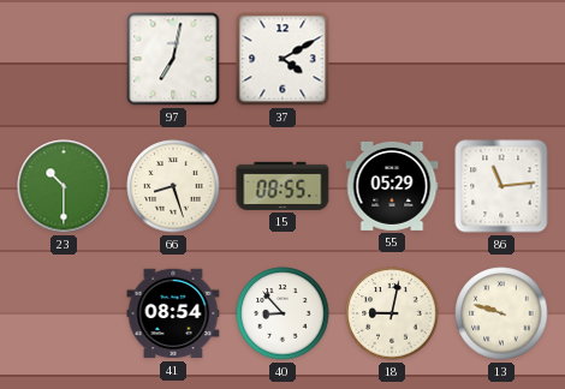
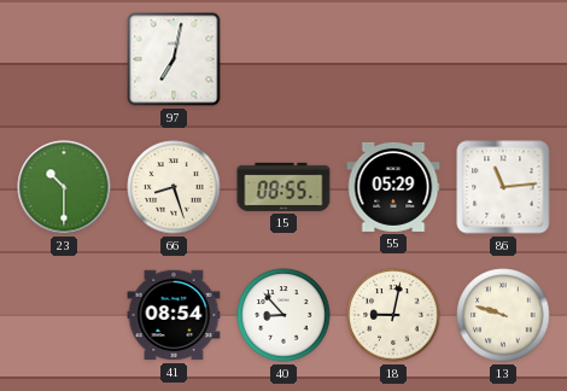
37: 4:10 -> none
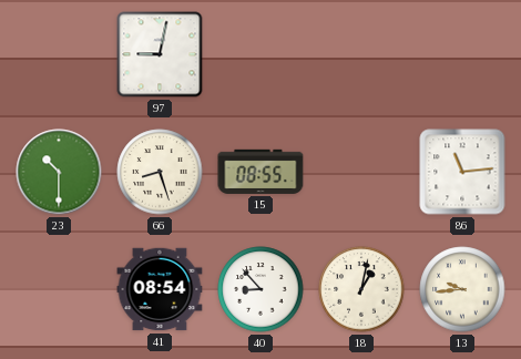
97: 7:02 -> 9:02
55: 05:29 -> none
18: 9:02 -> 1:02
13: 9:48 -> 9:44
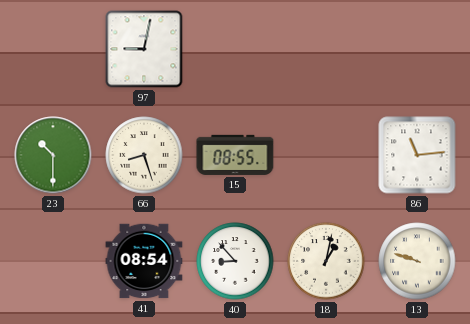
13: 9:44 -> 9:48
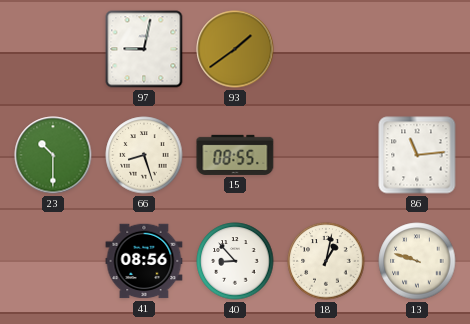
93: none -> 1:39
41: 08:54 -> 08:56
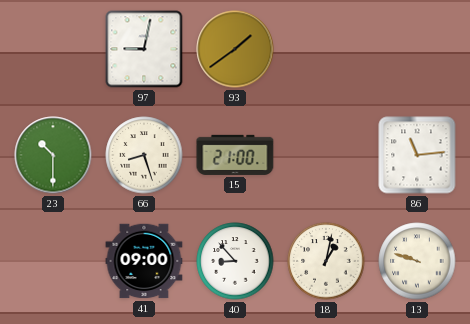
15: 08:55 -> 21:00
41: 08:56 -> 09:00
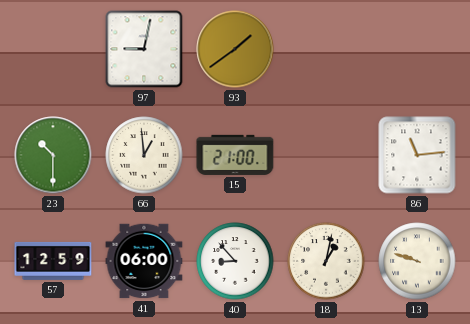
66: 8:27 -> 12:59
57: none -> 12:59
41: 09:00 -> 06:00
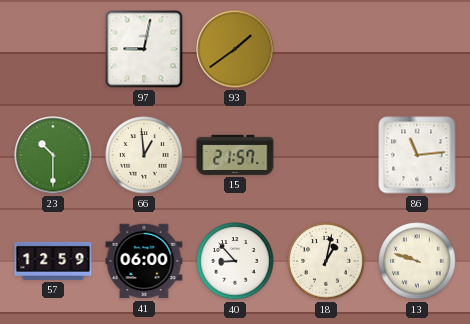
15: 21:00 -> 21:57
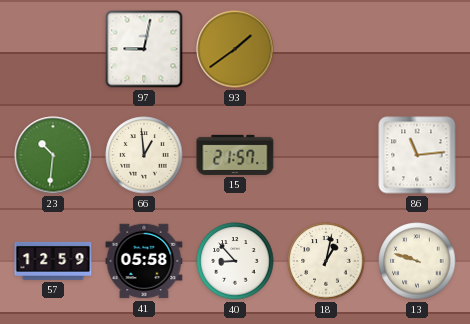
23: 10:30 -> 10:31
41: 06:00 -> 05:58
